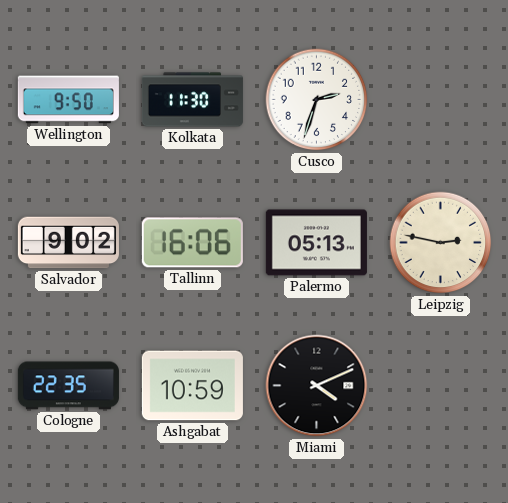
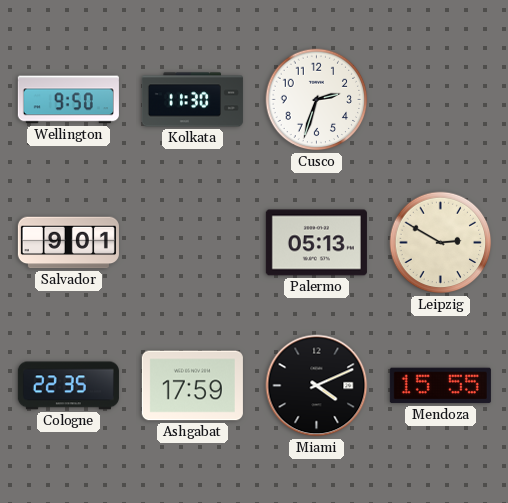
Salvador: 9:02 -> 9:01
Tallinn: 16:06 -> none
Leipzig: 2:47 -> 2:50
Ashgabat: 10:59 -> 17:59
Mendoza: none -> 15:55
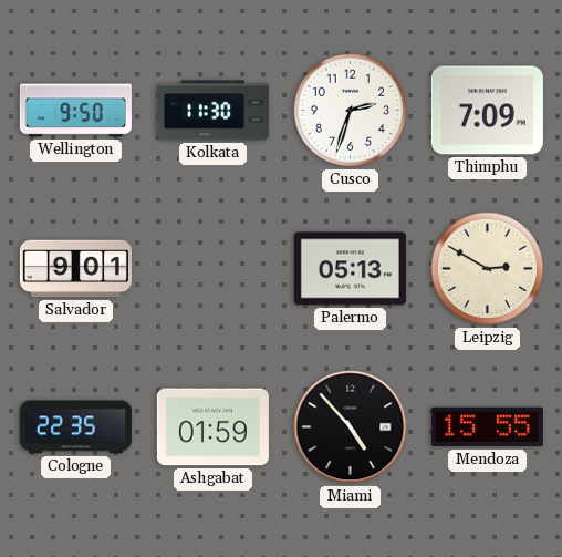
Thimphu: none -> 7:09
Ashgabat: 17:59 -> 01:59
Miami: 4:11 -> 4:53
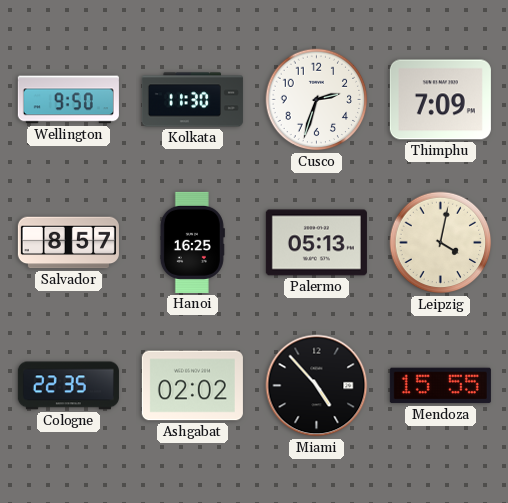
Salvador: 9:01 -> 8:57
Hanoi: none -> 16:25
Leipzig: 2:50 -> 4:02
Ashgabat: 01:59 -> 02:02
